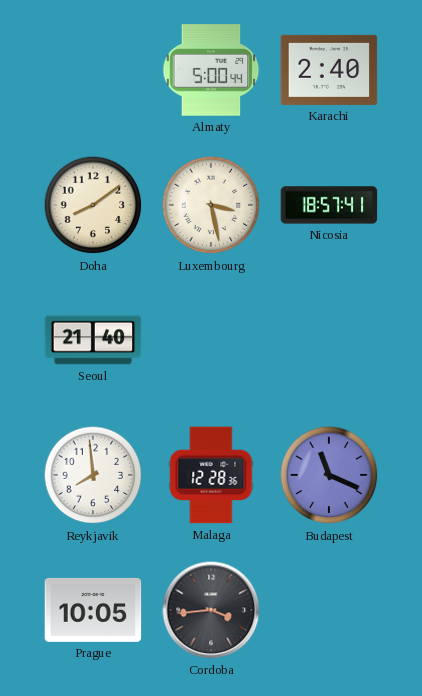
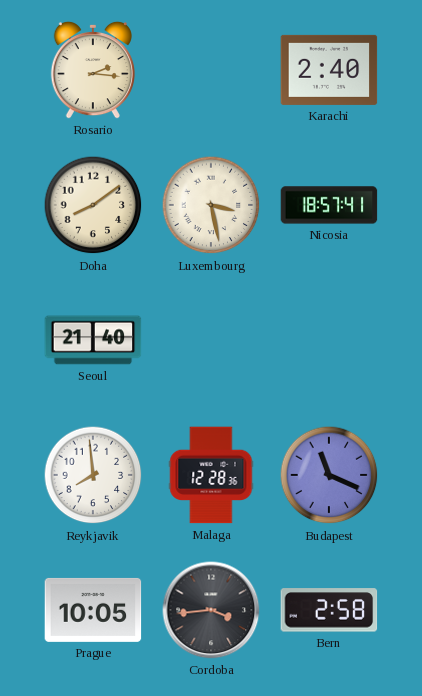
Rosario: none -> 2:16
Almaty: 5:00 -> none
Bern: none -> 2:58
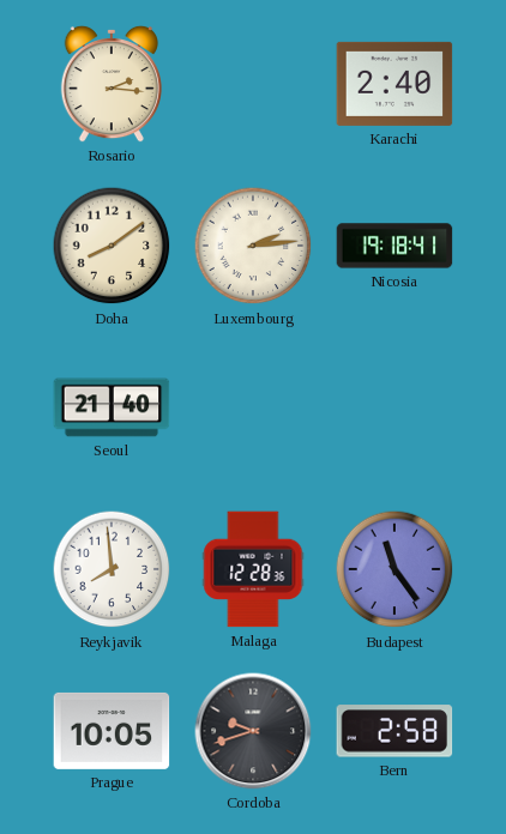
Luxembourg: 3:28 -> 2:14
Nicosia: 18:57 -> 19:18
Budapest: 11:19 -> 11:24
Cordoba: 3:44 -> 9:42
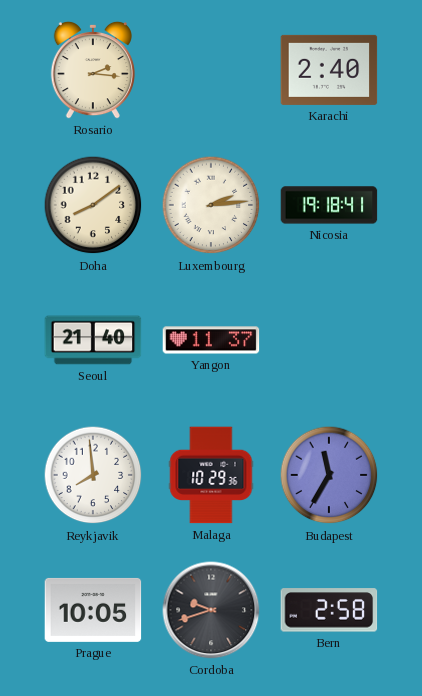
Yangon: none -> 11:37
Malaga: 12:28 -> 10:29
Budapest: 11:24 -> 11:35
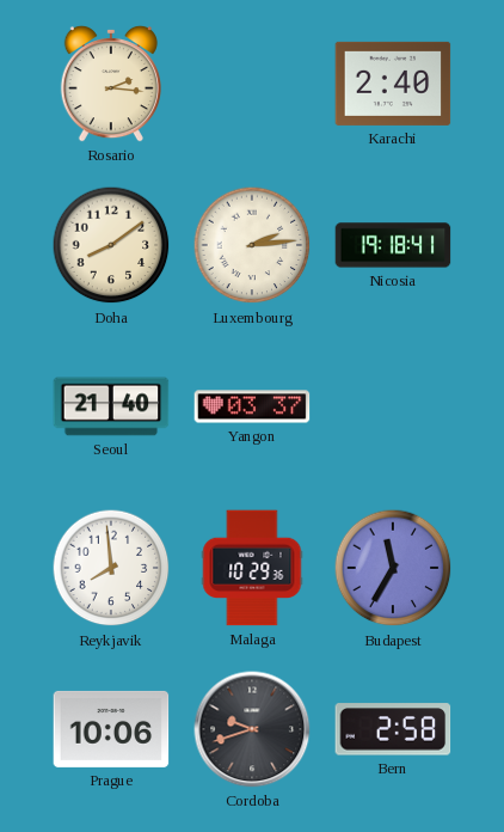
Yangon: 11:37 -> 03:37
Prague: 10:05 -> 10:06
